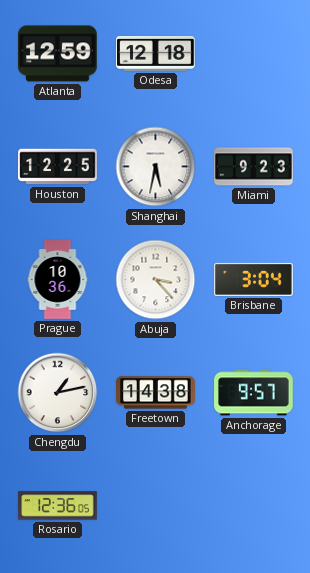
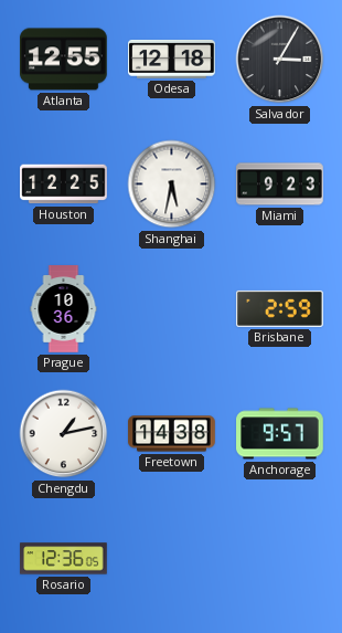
Atlanta: 12:59 -> 12:55
Salvador: none -> 3:05
Abuja: 3:23 -> none
Brisbane: 3:04 -> 2:59
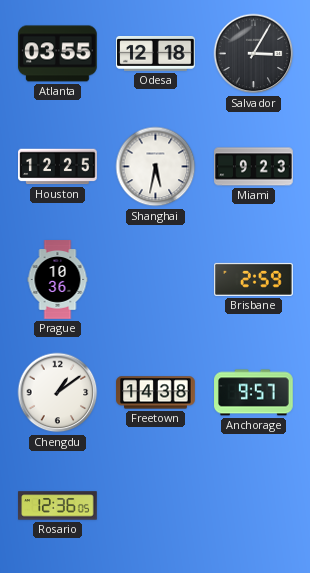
Atlanta: 12:55 -> 03:55
Chengdu: 1:13 -> 1:09
